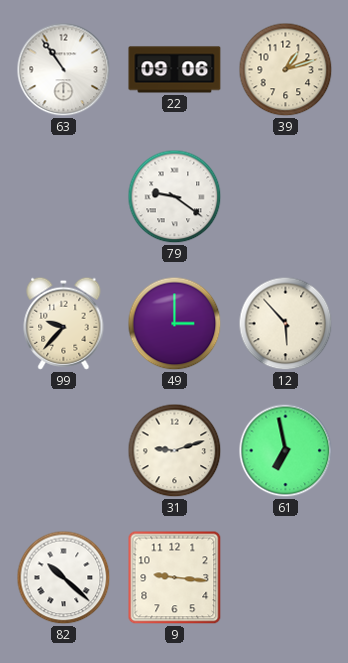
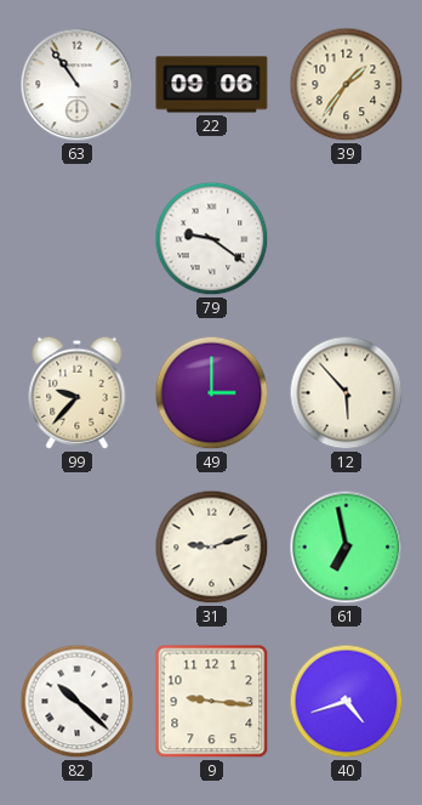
39: 1:12 -> 1:36
40: none -> 4:42
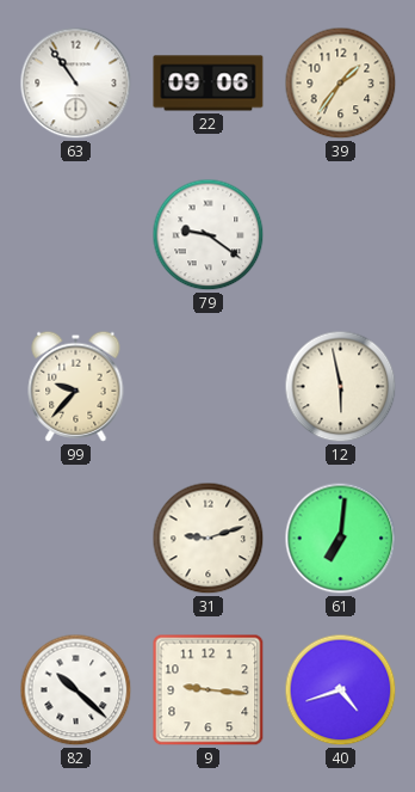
49: 3:00 -> none
12: 5:53 -> 5:58
61: 6:58 -> 7:01
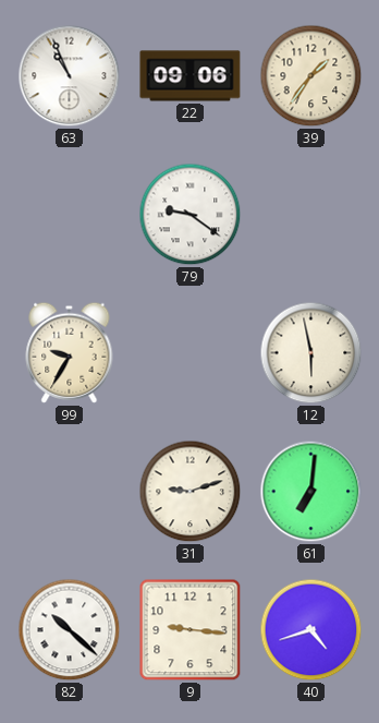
63: 10:54 -> 10:56
99: 9:37 -> 9:35
